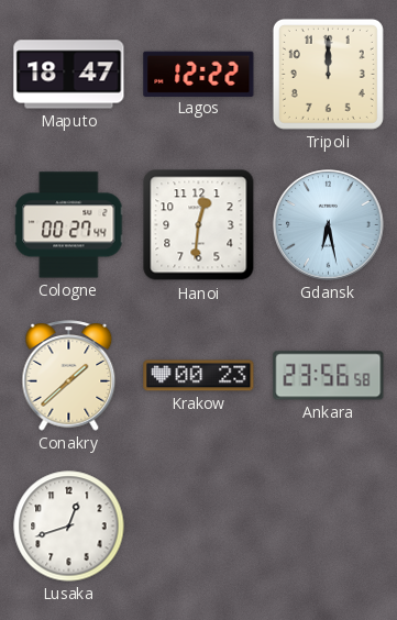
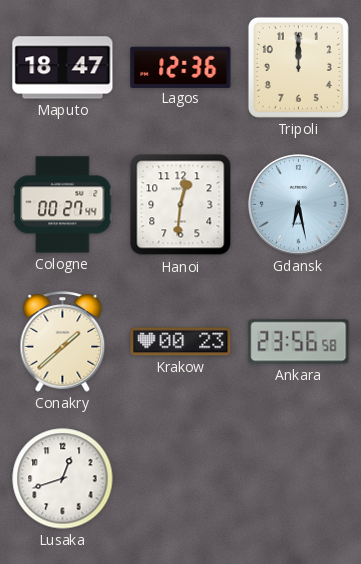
Lagos: 12:22 -> 12:36
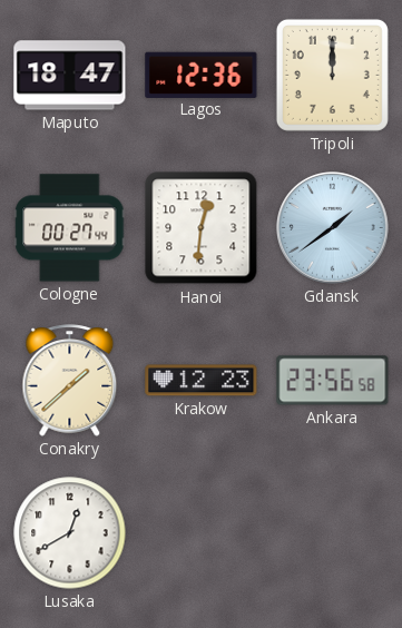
Gdansk: 6:28 -> 1:39
Krakow: 00:23 -> 12:23
Lusaka: 12:42 -> 12:40
